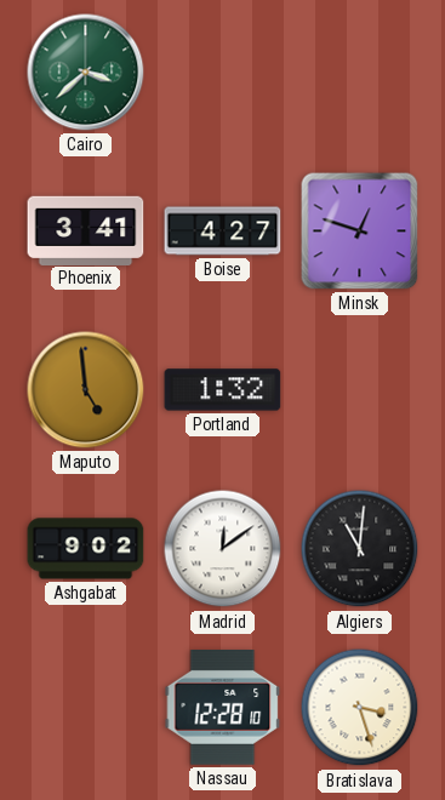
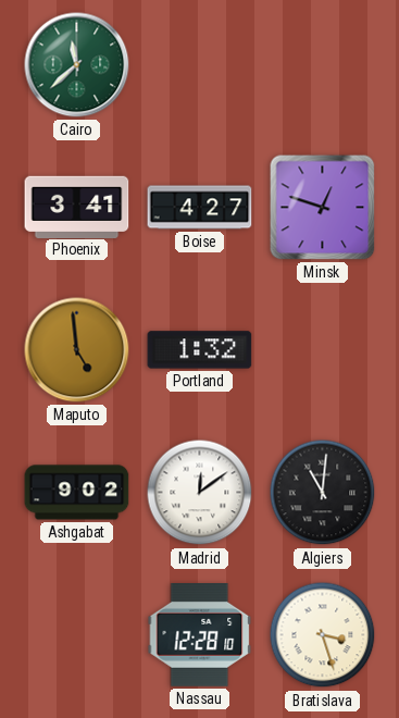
Cairo: 3:38 -> 11:38
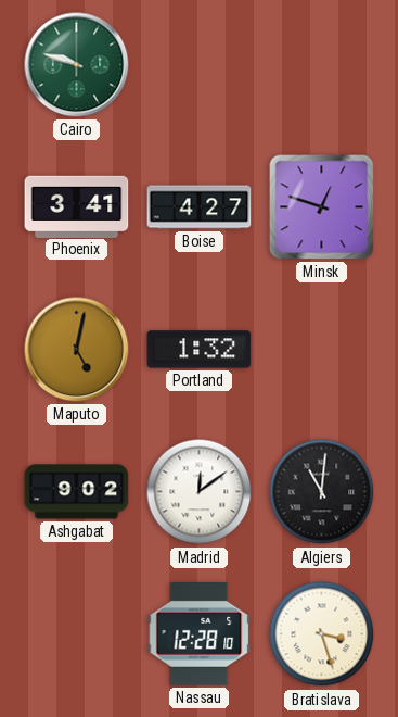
Cairo: 11:38 -> 9:48
Maputo: 4:59 -> 5:02
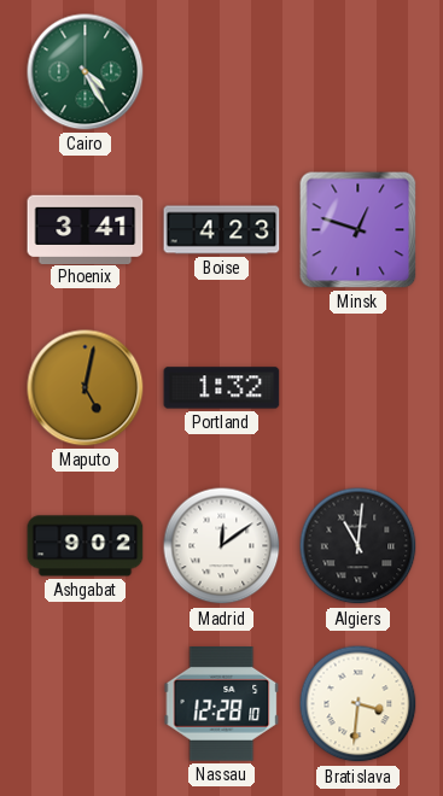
Cairo: 9:48 -> 4:25
Boise: 4:27 -> 4:23
Bratislava: 3:27 -> 3:31
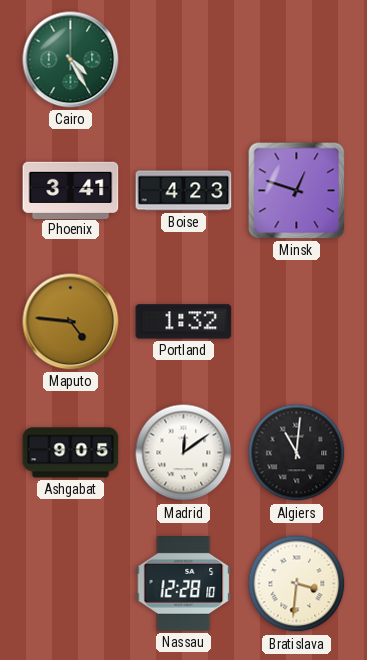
Maputo: 5:02 -> 4:46
Ashgabat: 9:02 -> 9:05
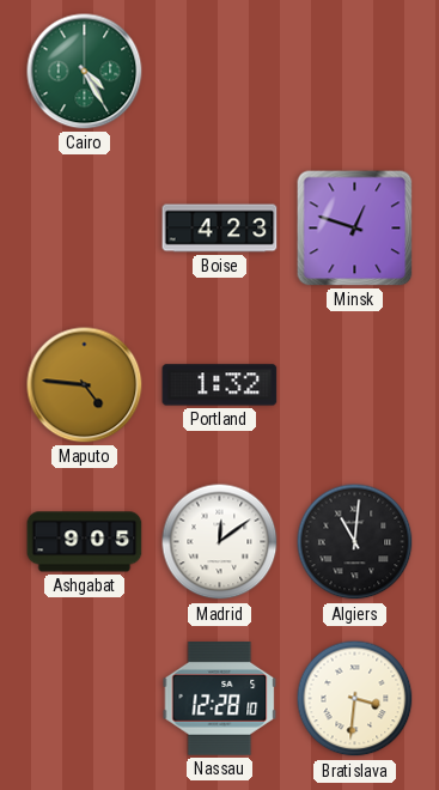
Phoenix: 3:41 -> none
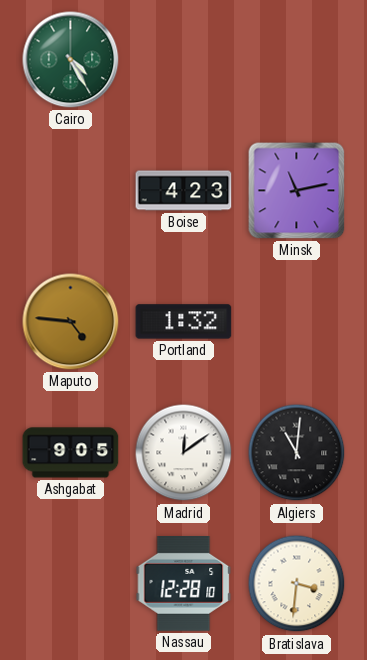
Minsk: 12:48 -> 11:13
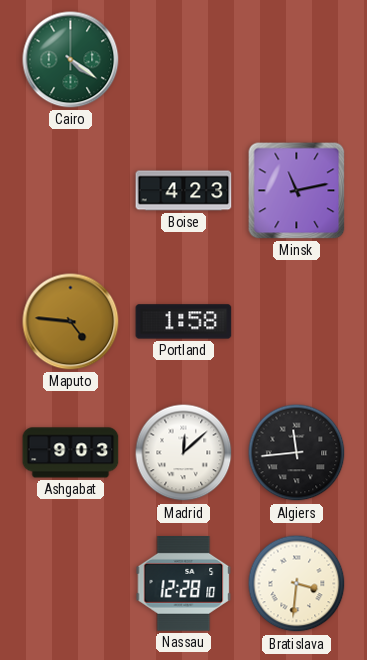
Cairo: 4:25 -> 4:21
Portland: 1:32 -> 1:58
Ashgabat: 9:05 -> 9:03
Madrid: 12:09 -> 12:08
Algiers: 11:01 -> 11:44
